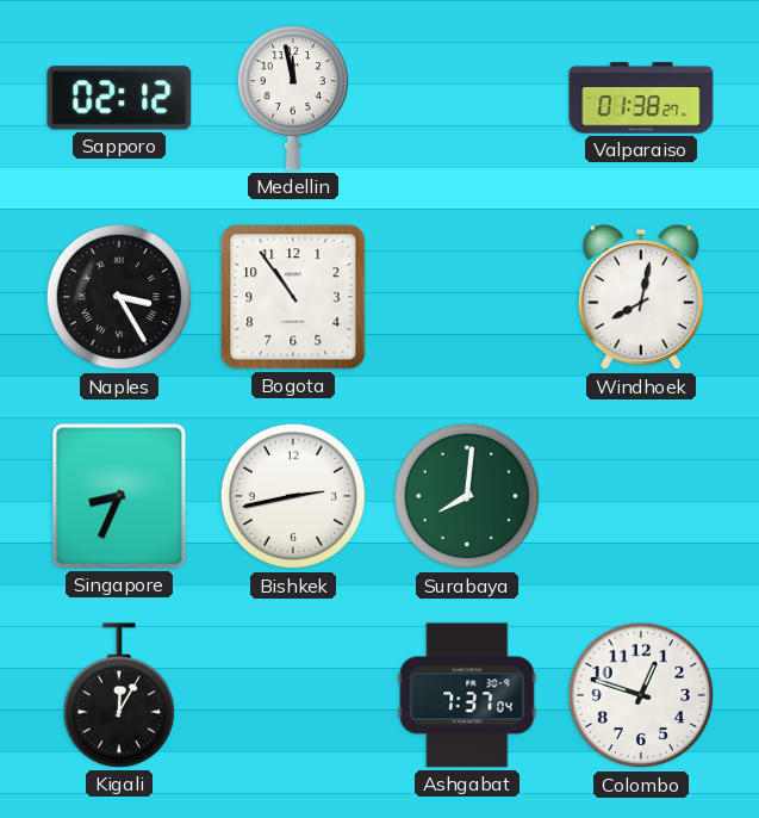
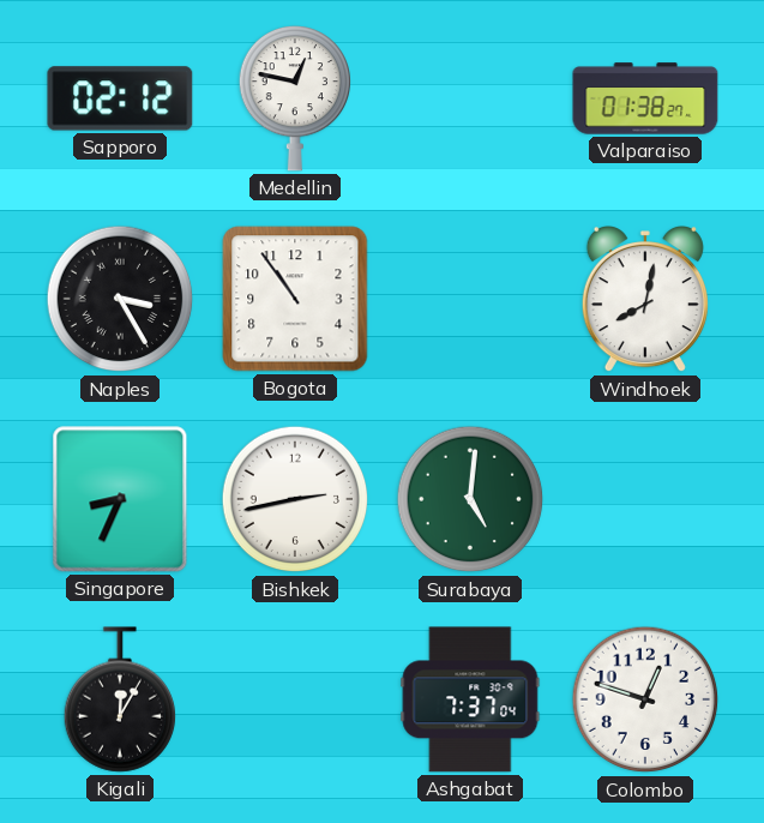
Medellin: 11:58 -> 12:47
Surabaya: 8:01 -> 5:01
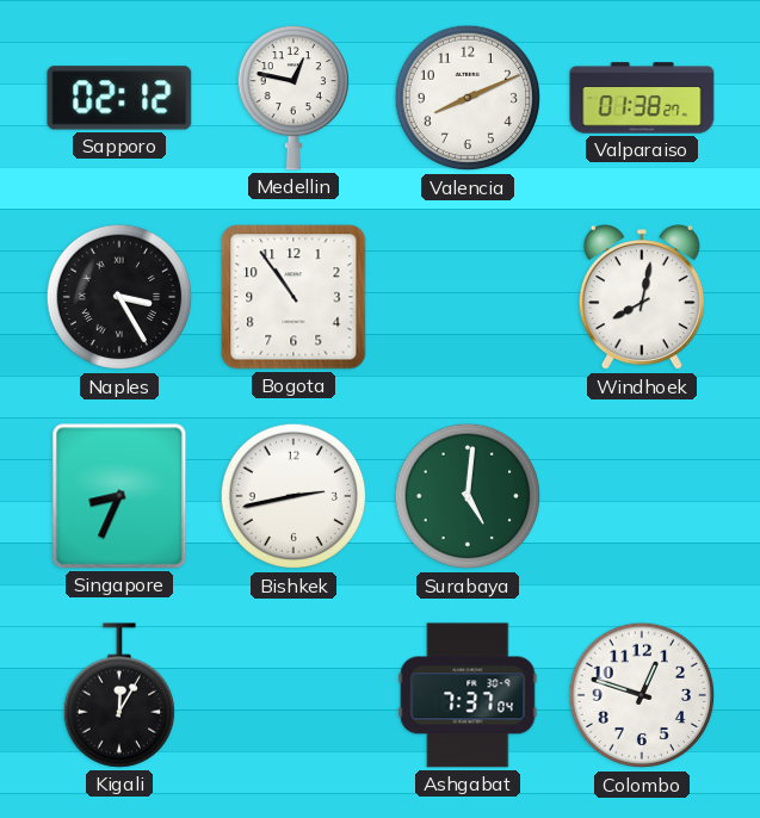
Valencia: none -> 8:11
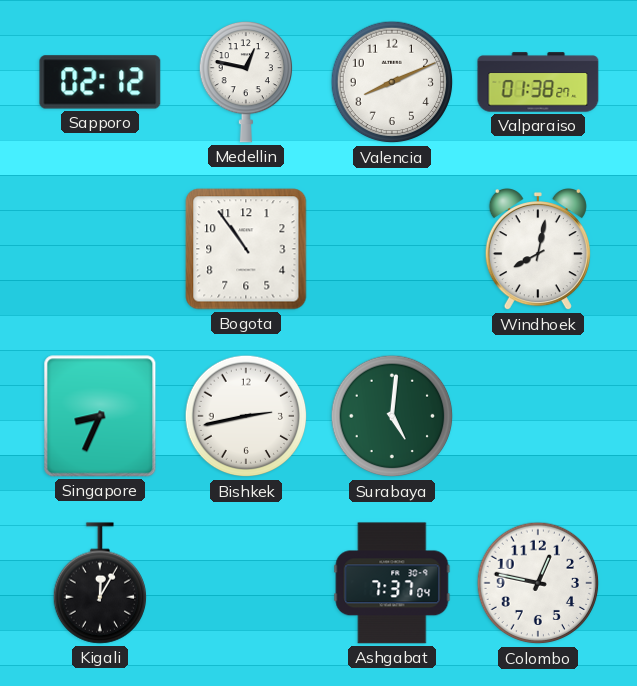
Naples: 3:25 -> none
Colombo: 12:48 -> 12:47
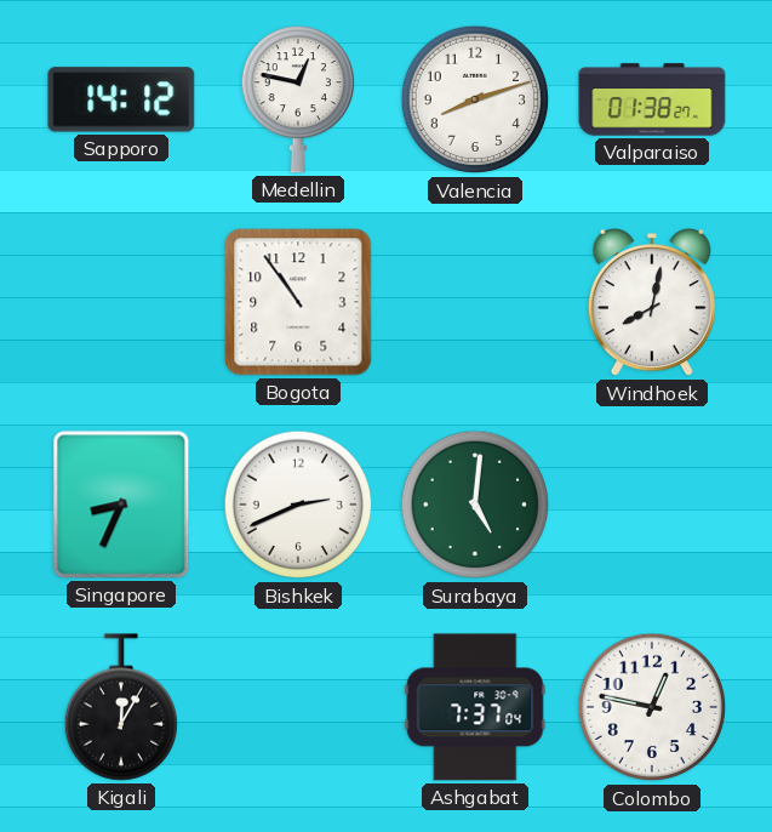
Sapporo: 02:12 -> 14:12
Valencia: 8:11 -> 8:12
Bishkek: 2:43 -> 2:41
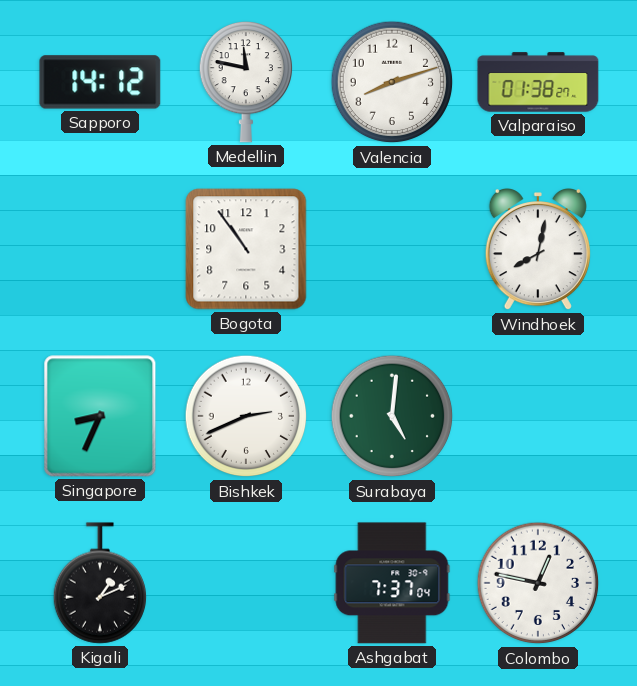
Medellin: 12:47 -> 11:47
Kigali: 12:05 -> 1:11
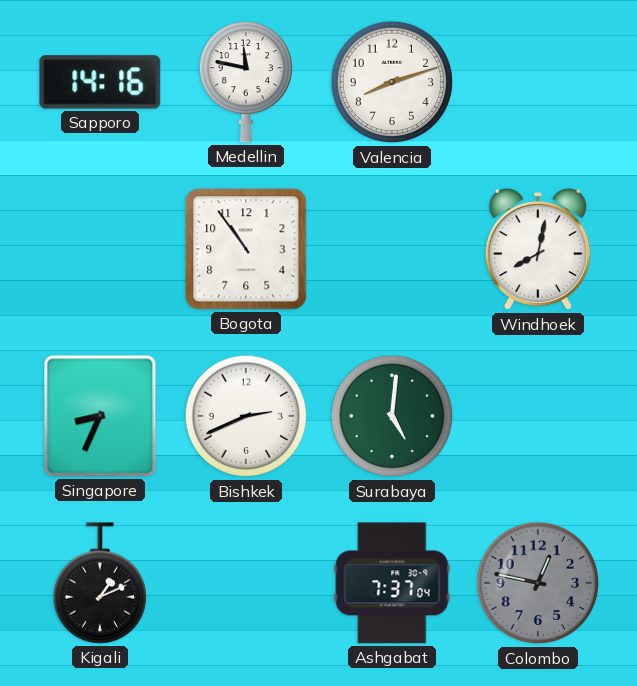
Sapporo: 14:12 -> 14:16
Valparaiso: 01:38 -> none
Colombo dial: white -> grey
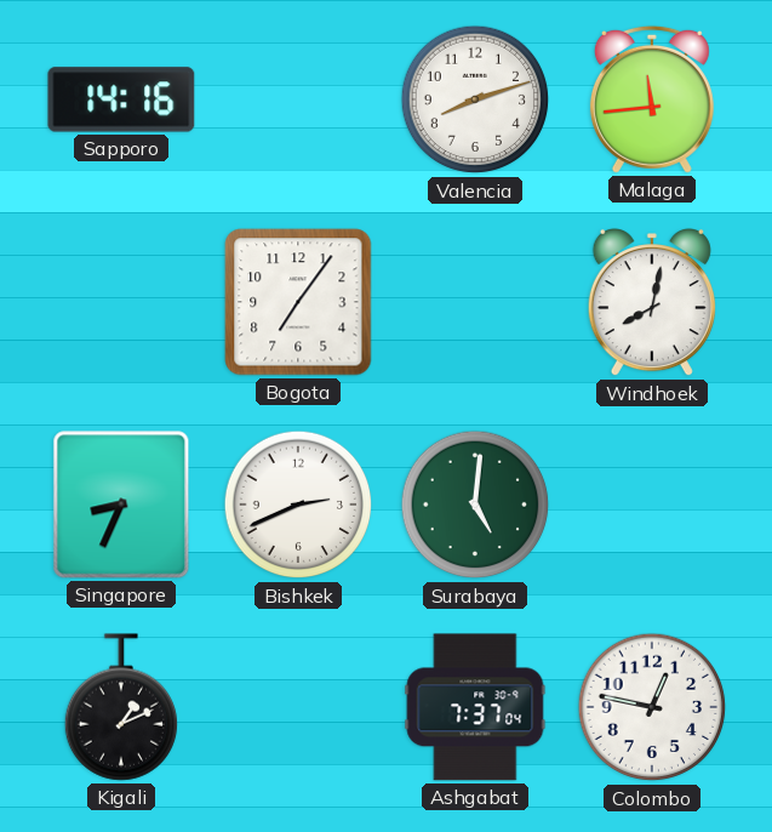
Medellin: 11:47 -> none
Malaga: none -> 11:44
Bogota: 10:54 -> 7:06
Colombo dial: grey -> white
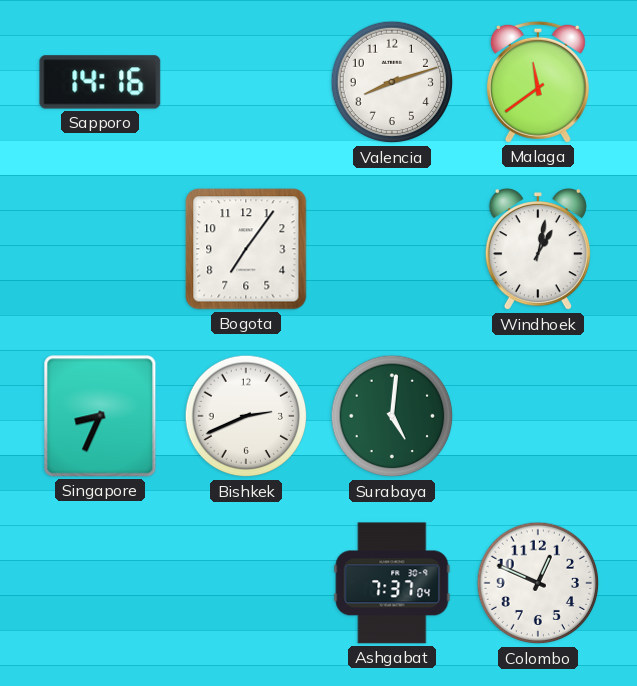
Malaga: 11:44 -> 11:39
Windhoek: 8:02 -> 1:02
Kigali: 1:11 -> none
Colombo: 12:47 -> 12:49
